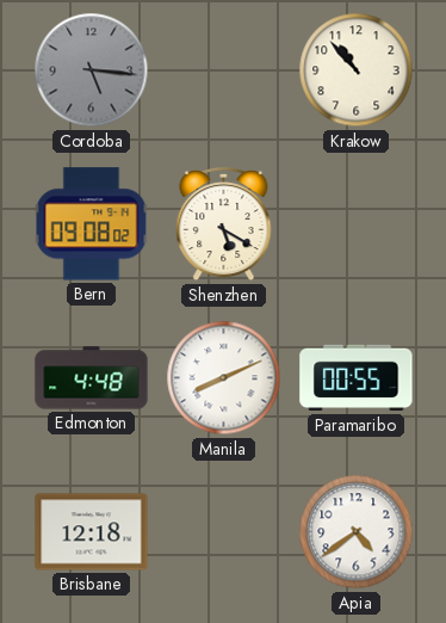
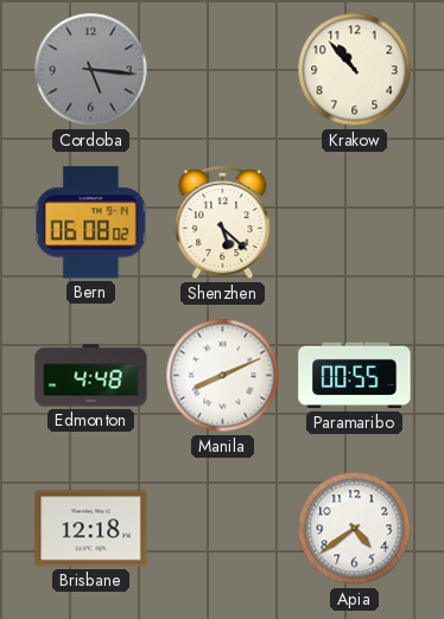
Bern: 09:08 -> 06:08
Shenzhen: 5:20 -> 5:22
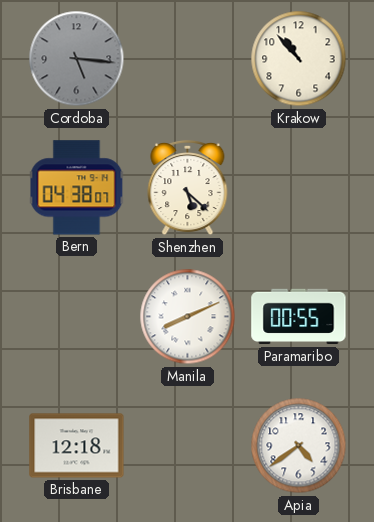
Bern: 06:08 -> 04:38
Edmonton: 4:48 -> none
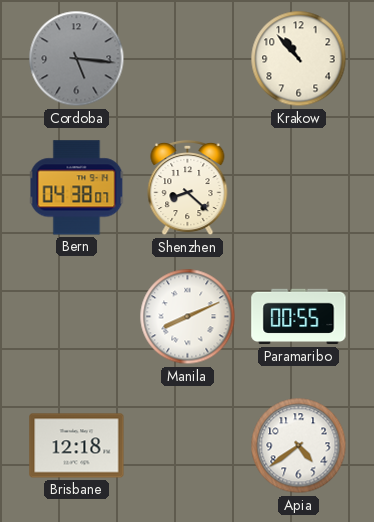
Shenzhen: 5:22 -> 8:22
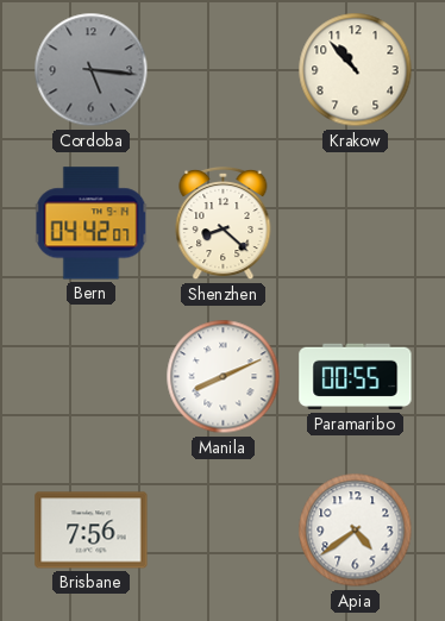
Bern: 04:38 -> 04:42
Brisbane: 12:18 -> 7:56
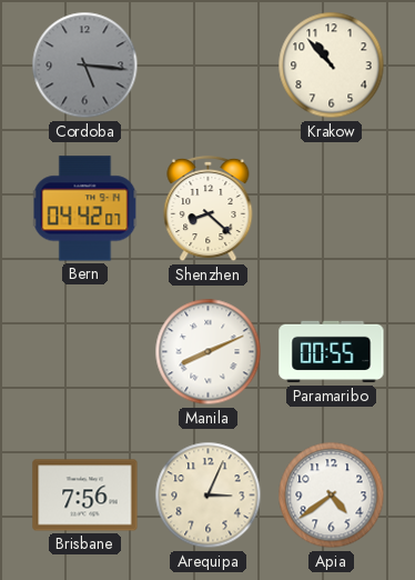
Arequipa: none -> 3:04
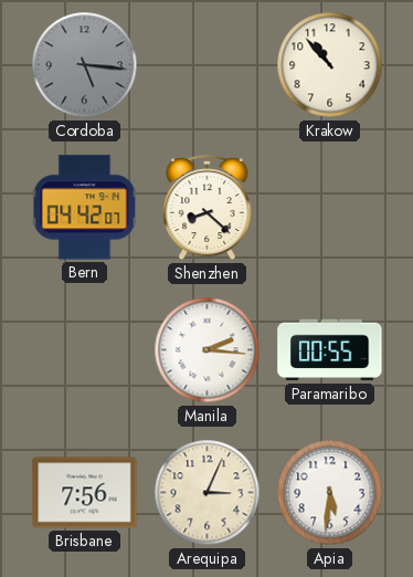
Manila: 8:11 -> 2:16
Apia: 4:39 -> 5:31
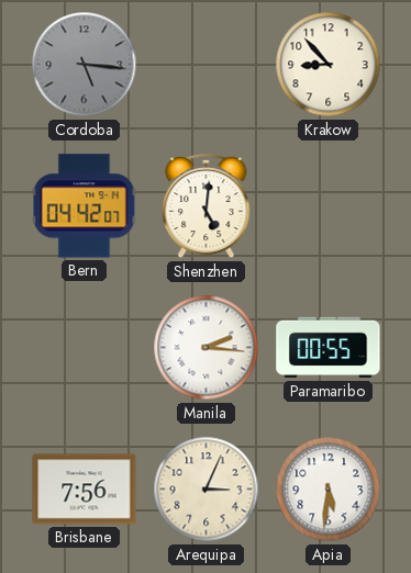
Krakow: 10:53 -> 8:53
Shenzhen: 8:22 -> 5:01
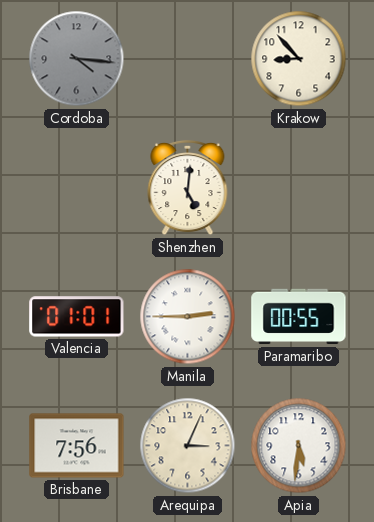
Cordoba: 5:16 -> 4:16
Bern: 04:42 -> none
Valencia: none -> 01:01
Manila: 2:16 -> 2:45
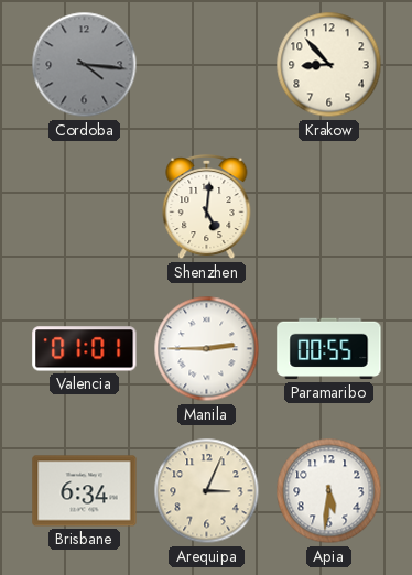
Brisbane: 7:56 -> 6:34
